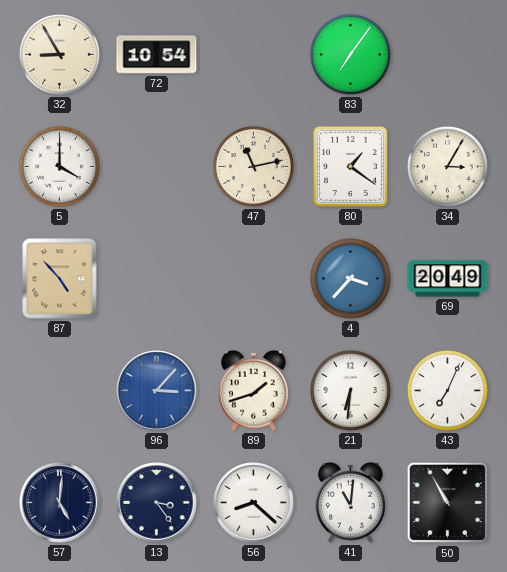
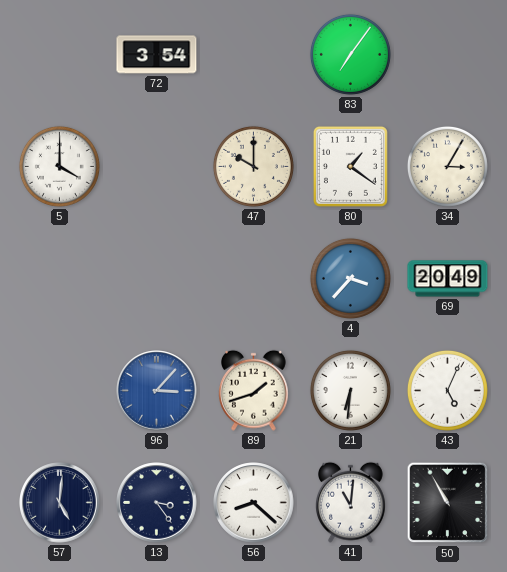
32: 8:55 -> none
72: 10:54 -> 3:54
47: 11:13 -> 10:00
87: 4:53 -> none
43: 7:04 -> 5:04
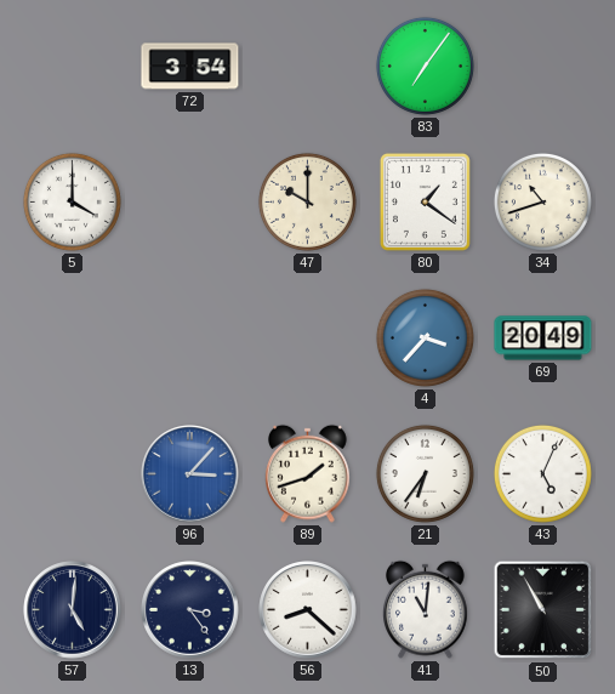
34: 3:05 -> 10:42
21: 6:31 -> 6:36
